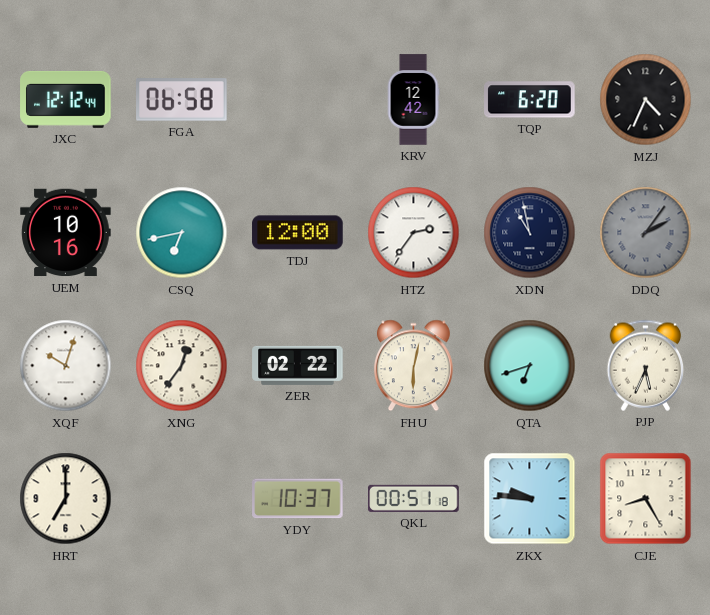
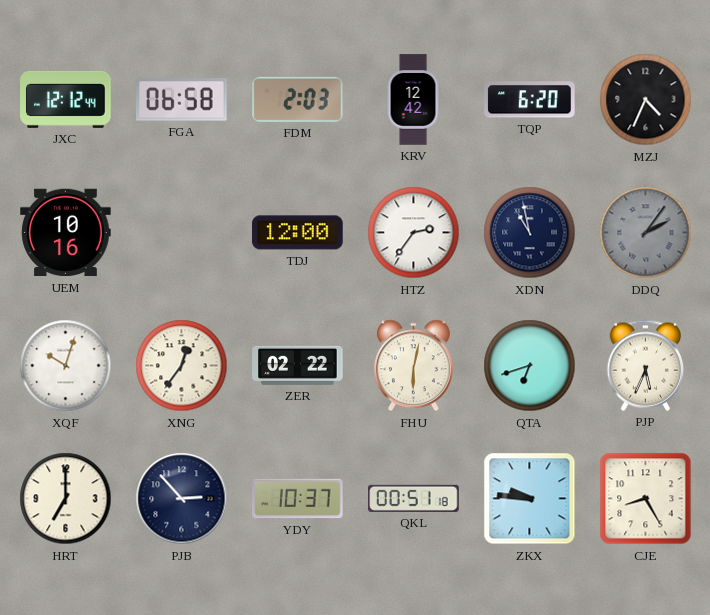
FDM: none -> 2:03
CSQ: 6:43 -> none
PJB: none -> 2:53
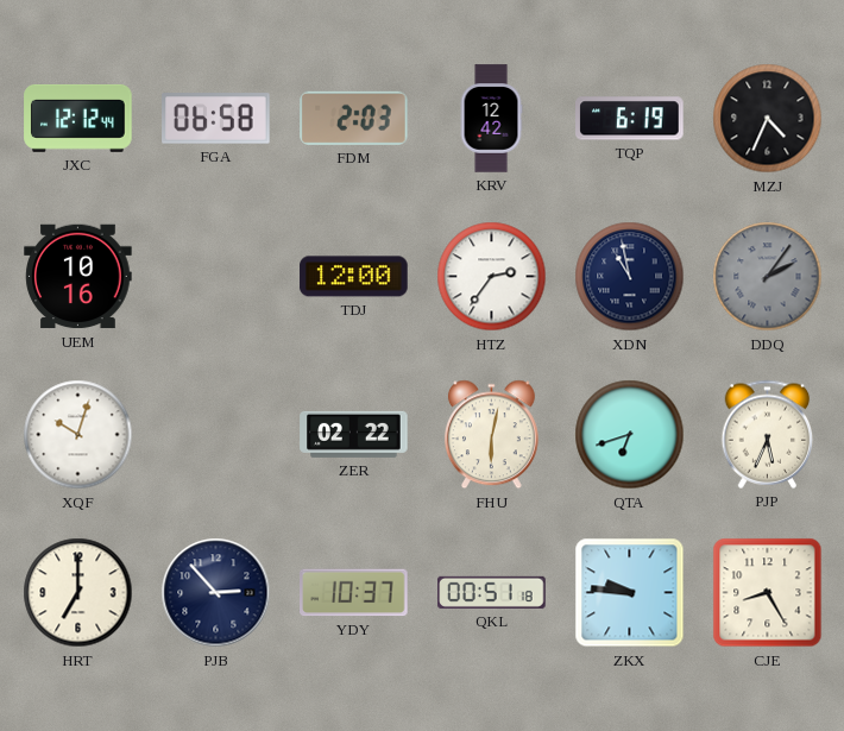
TQP: 6:20 -> 6:19
XNG: 12:36 -> none
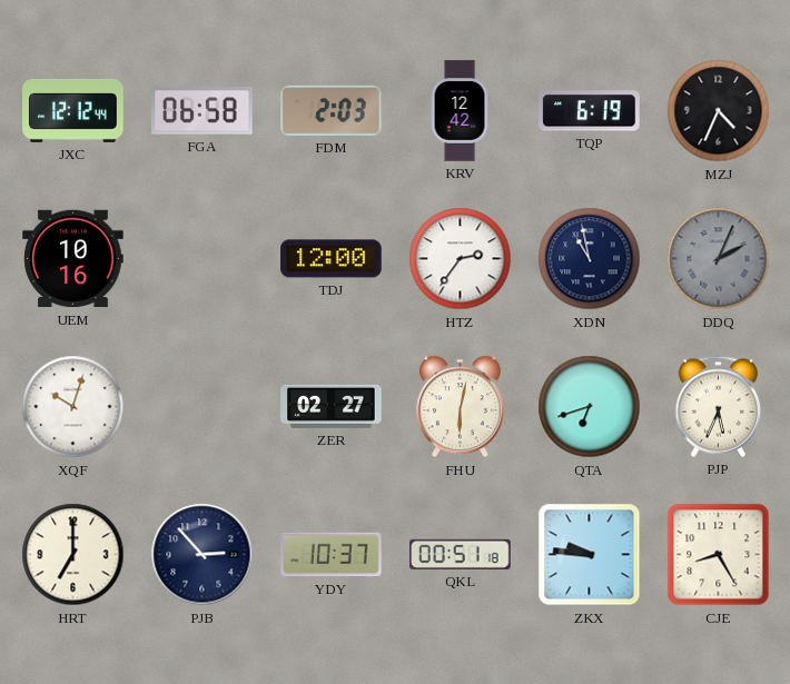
DDQ: 2:06 -> 2:04
ZER: 02:22 -> 02:27
